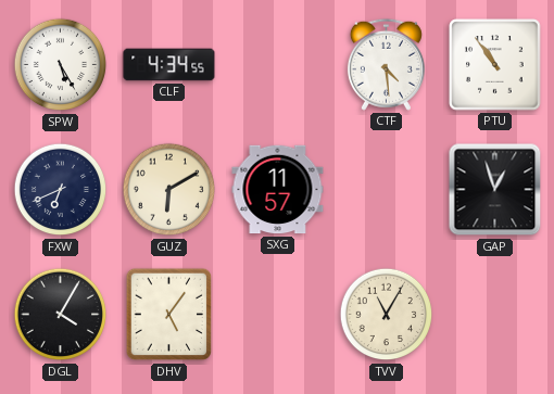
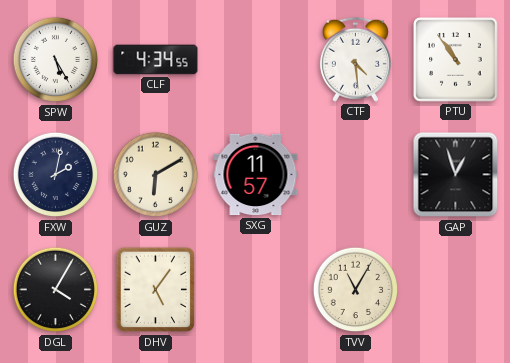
FXW: 6:41 -> 2:02
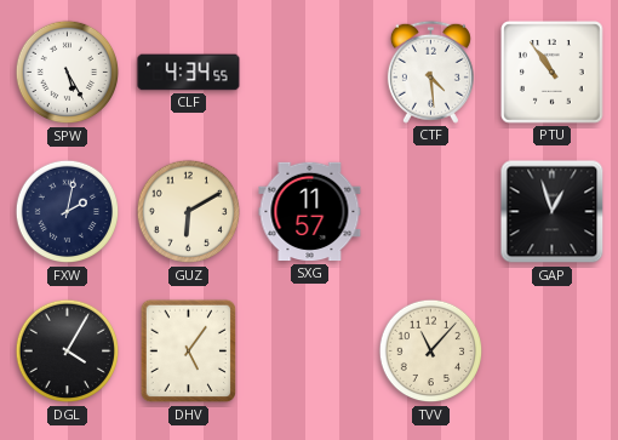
TVV: 11:05 -> 11:07
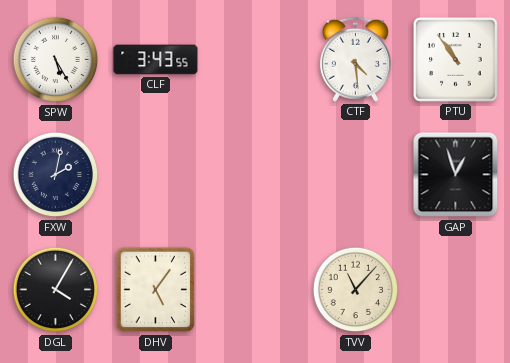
CLF: 4:34 -> 3:43
GUZ: 6:10 -> none
SXG: 11:57 -> none
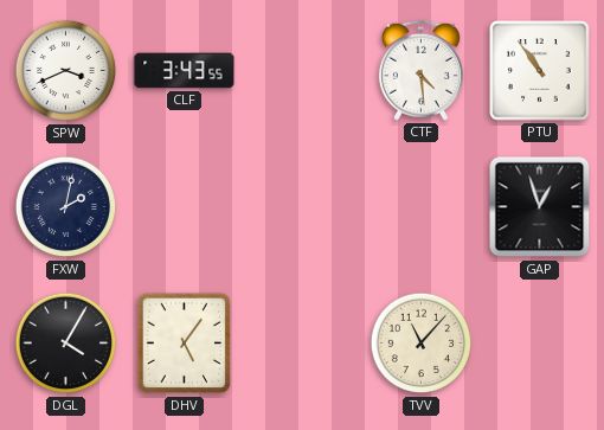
SPW: 5:25 -> 3:41
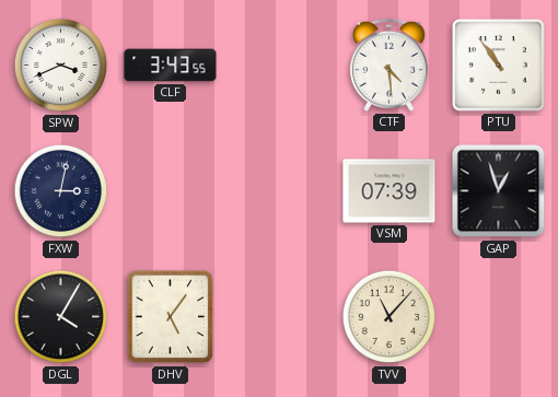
FXW: 2:02 -> 3:02
VSM: none -> 07:39
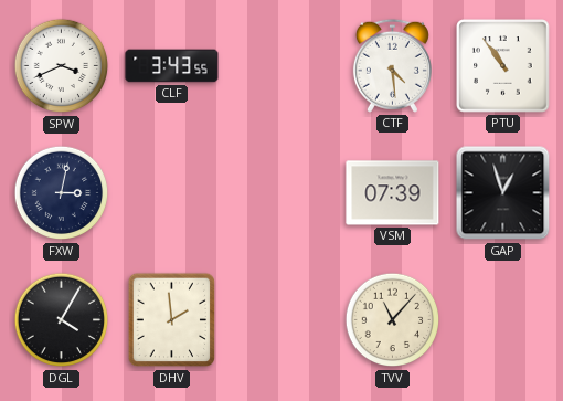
DHV: 5:06 -> 1:59
